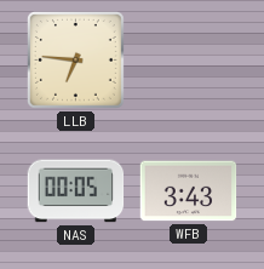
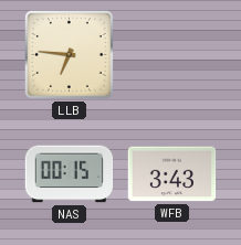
NAS: 00:05 -> 00:15
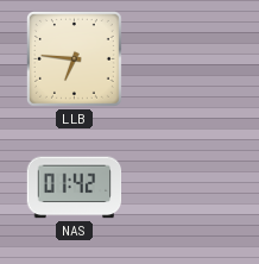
NAS: 00:15 -> 01:42
WFB: 3:43 -> none
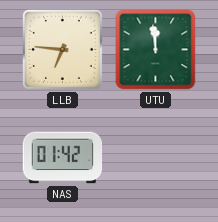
UTU: none -> 11:59
